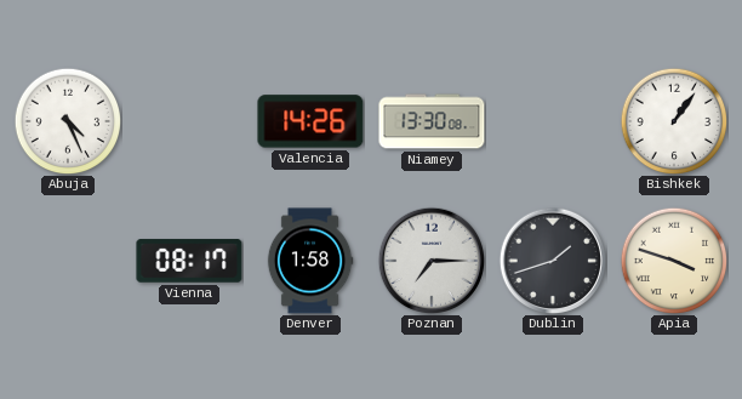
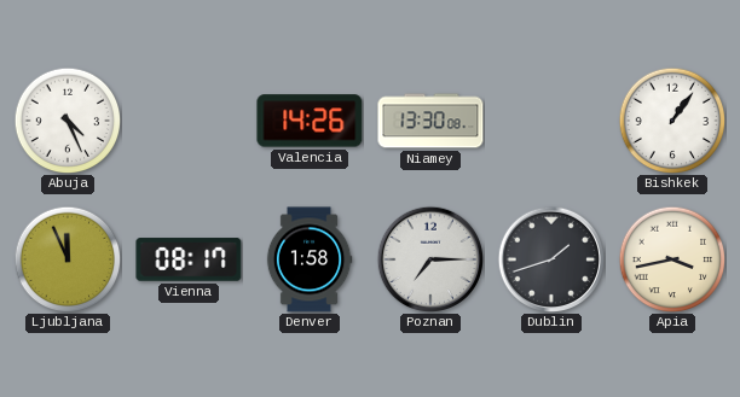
Ljubljana: none -> 11:56
Apia: 3:48 -> 3:43
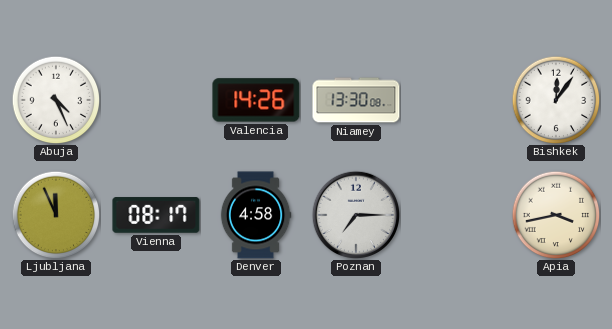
Bishkek: 1:06 -> 12:06
Denver: 1:58 -> 4:58
Dublin: 1:42 -> none
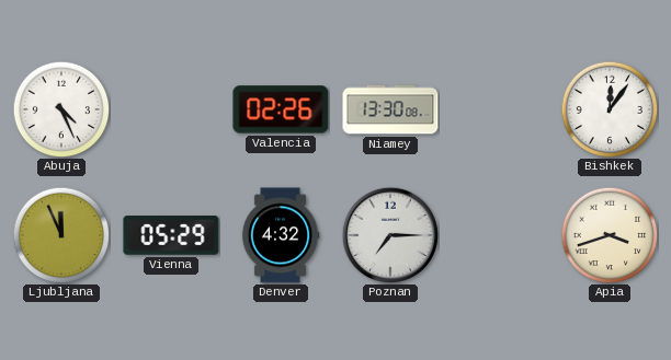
Valencia: 14:26 -> 02:26
Vienna: 08:17 -> 05:29
Denver: 4:58 -> 4:32
Apia: 3:43 -> 3:42
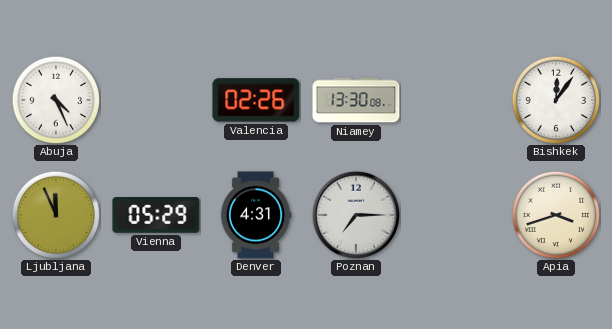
Denver: 4:32 -> 4:31
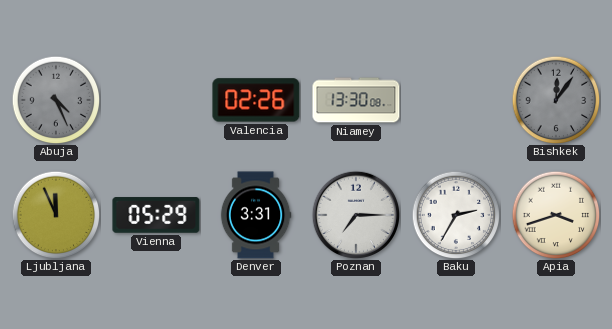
Abuja dial: white -> grey
Bishkek dial: white -> grey
Denver: 4:31 -> 3:31
Baku: none -> 2:35
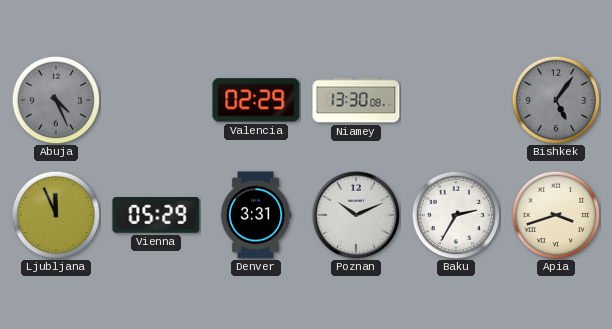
Valencia: 02:26 -> 02:29
Bishkek: 12:06 -> 5:06
Poznan: 7:15 -> 10:11
